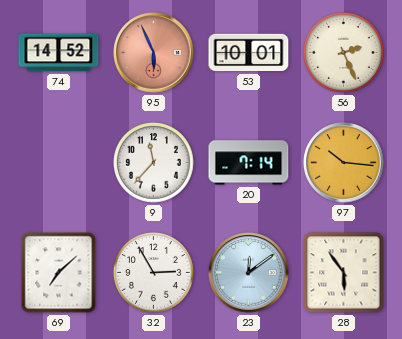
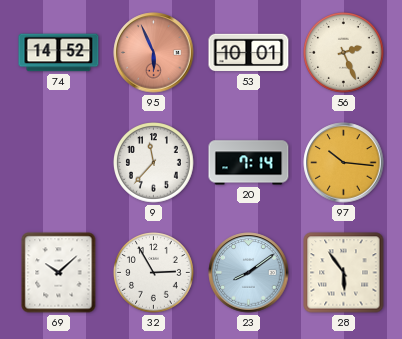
69: 7:08 -> 10:08
23: 12:09 -> 8:09
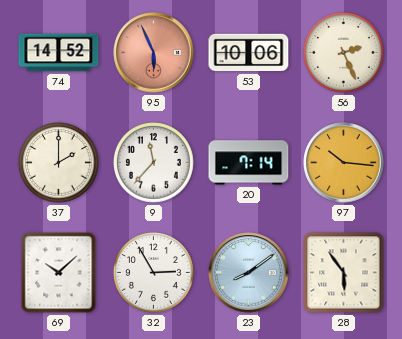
53: 10:01 -> 10:06
37: none -> 2:00
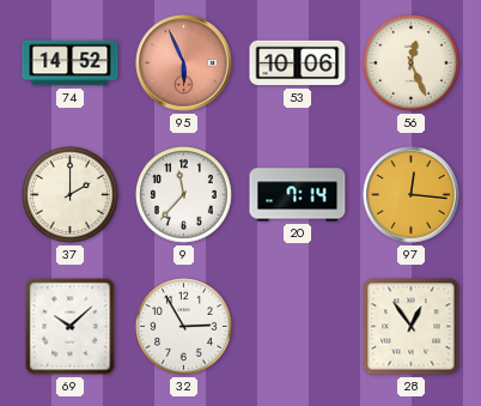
56: 2:26 -> 12:26
97: 10:16 -> 12:16
23: 8:09 -> none
28: 5:54 -> 12:54
